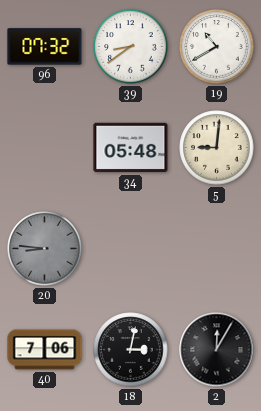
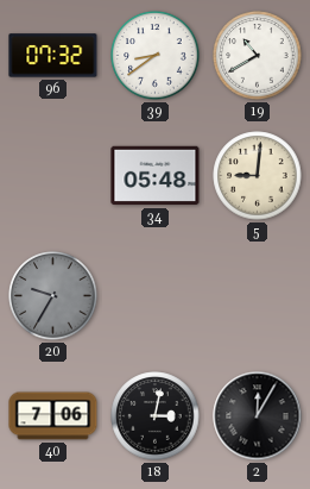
20: 8:46 -> 9:35
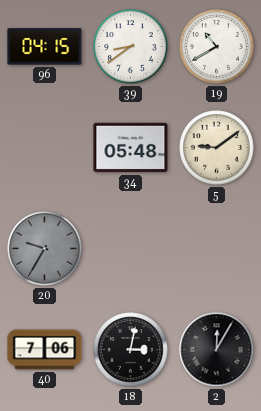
96: 07:32 -> 04:15
5: 9:01 -> 9:09
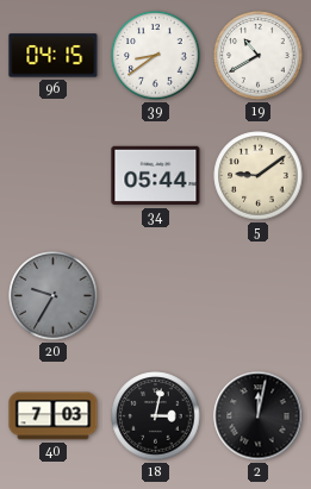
34: 05:48 -> 05:44
40: 7:06 -> 7:03
2: 12:05 -> 12:02
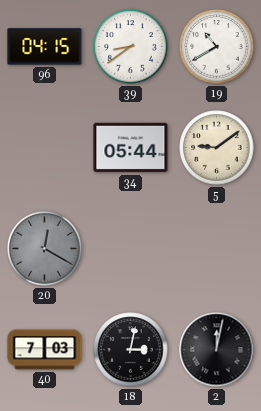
20: 9:35 -> 12:20
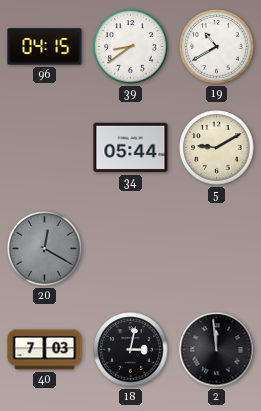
5: 9:09 -> 9:10
2: 12:02 -> 11:59
